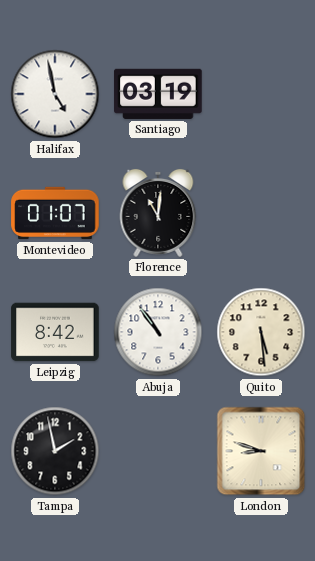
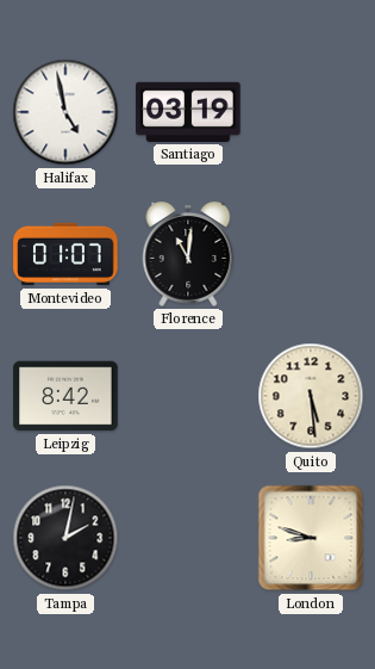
Abuja: 10:54 -> none
Tampa: 1:58 -> 2:02
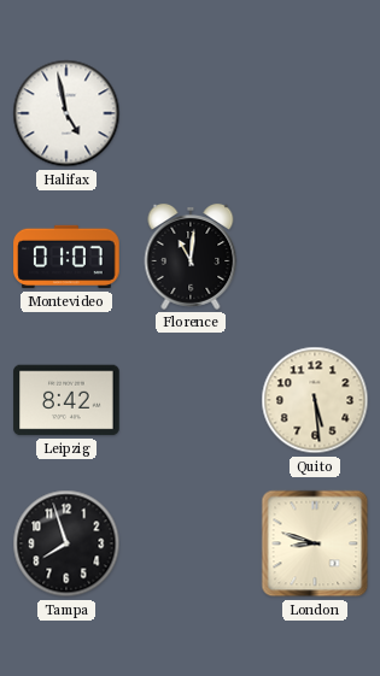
Santiago: 03:19 -> none
Tampa: 2:02 -> 7:57
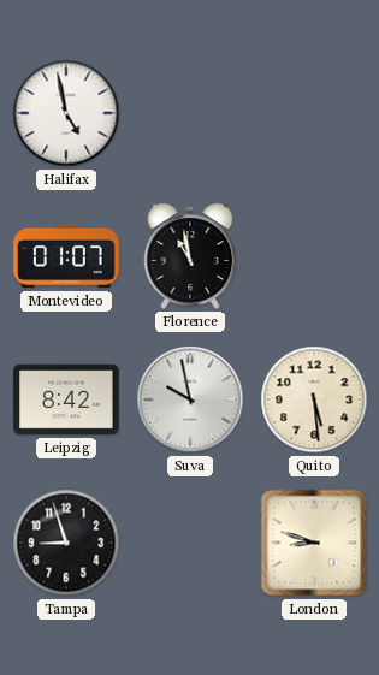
Florence: 11:01 -> 10:58
Suva: none -> 9:58
Tampa: 7:57 -> 8:57
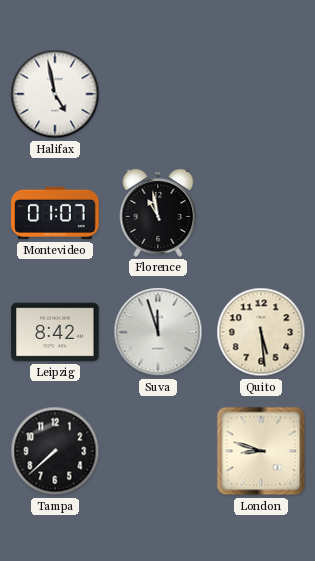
Suva: 9:58 -> 11:57
Tampa: 8:57 -> 7:38
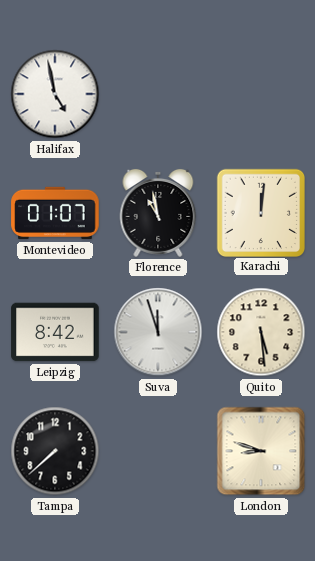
Karachi: none -> 12:01
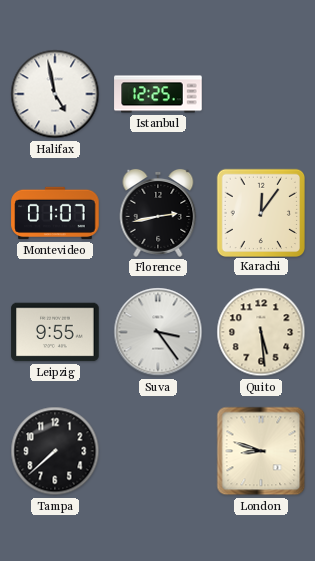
Istanbul: none -> 12:25
Florence: 10:58 -> 2:43
Karachi: 12:01 -> 12:06
Leipzig: 8:42 -> 9:55
Suva: 11:57 -> 3:24
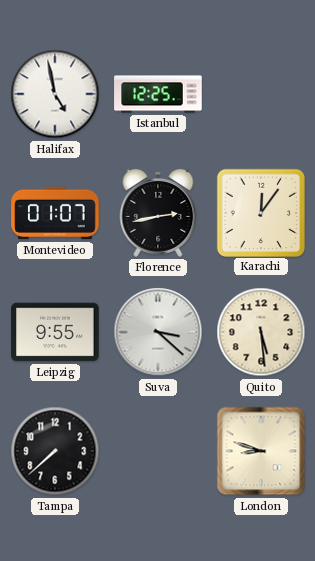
Suva: 3:24 -> 3:22
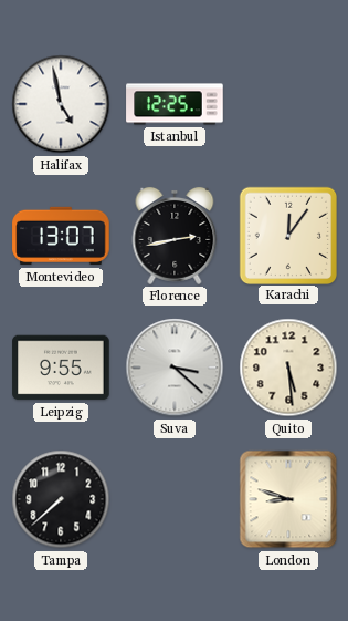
Montevideo: 01:07 -> 13:07
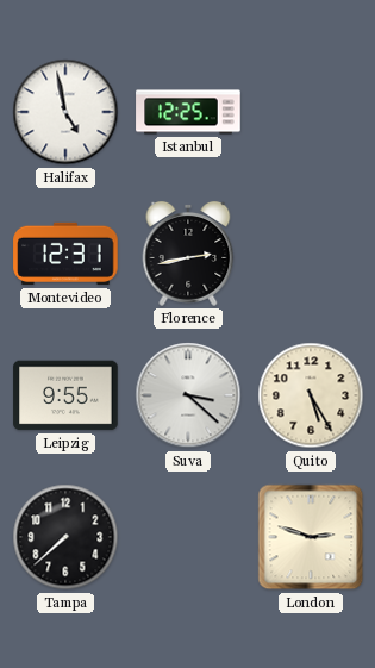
Montevideo: 13:07 -> 12:31
Karachi: 12:06 -> none
Quito: 5:29 -> 5:25
London: 8:48 -> 2:48
